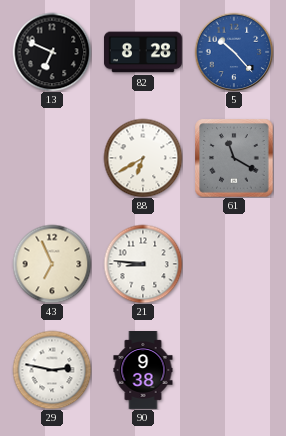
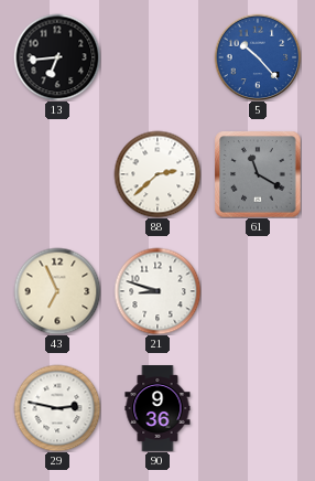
13: 6:49 -> 6:44
82: 8:28 -> none
88: 6:40 -> 2:38
21: 8:46 -> 8:48
90: 9:38 -> 9:36
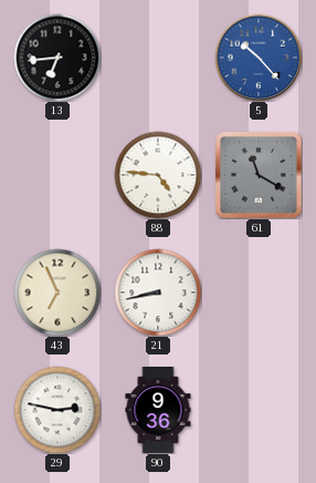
88: 2:38 -> 4:46
21: 8:48 -> 8:43
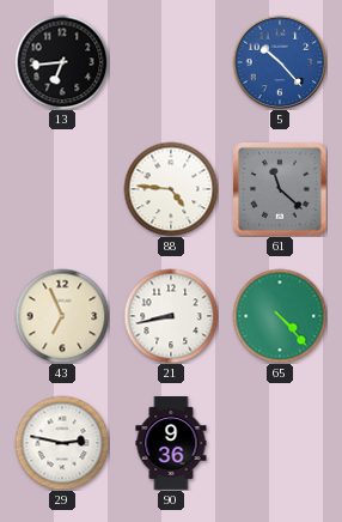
61: 11:20 -> 11:22
65: none -> 4:23
